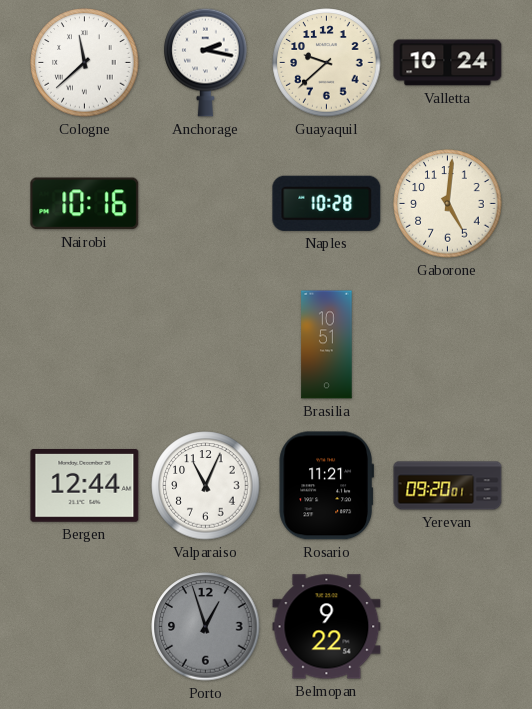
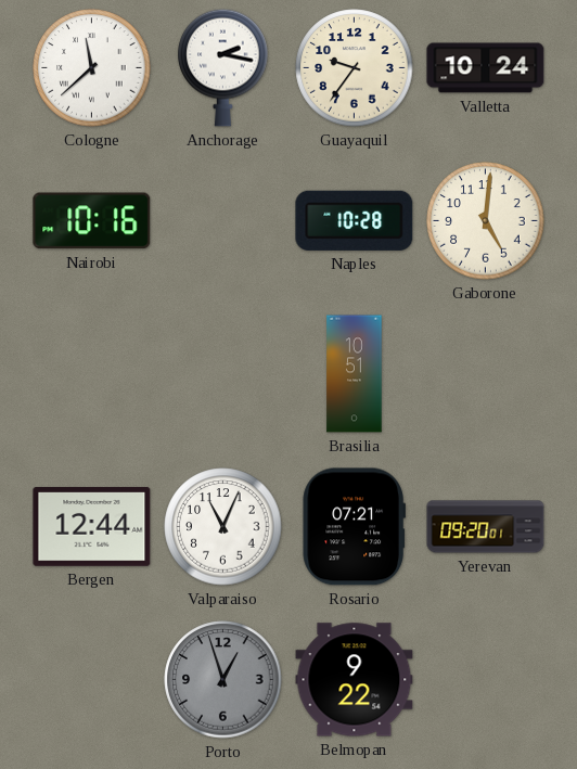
Guayaquil: 9:38 -> 9:36
Rosario: 11:21 -> 07:21
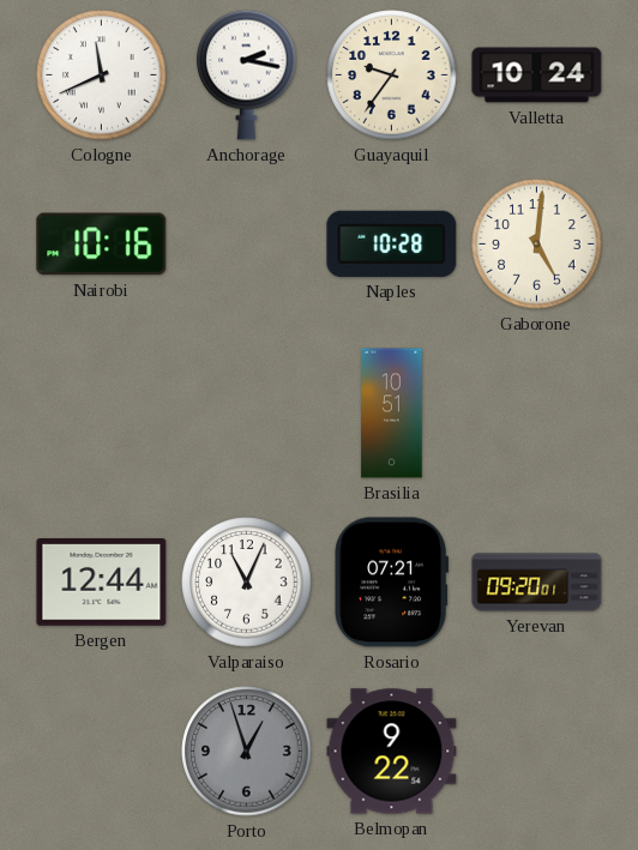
Cologne: 11:38 -> 11:41
